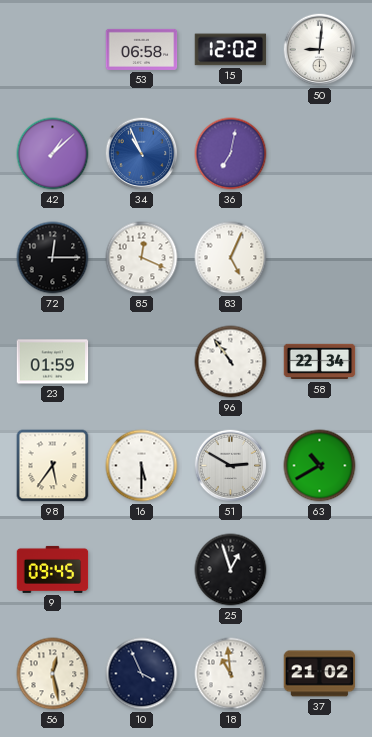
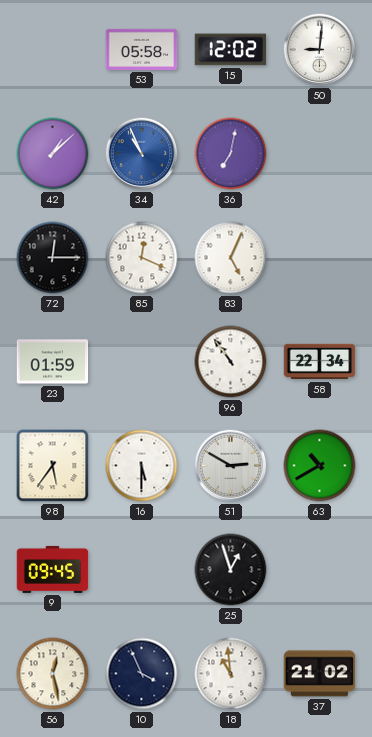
53: 06:58 -> 05:58
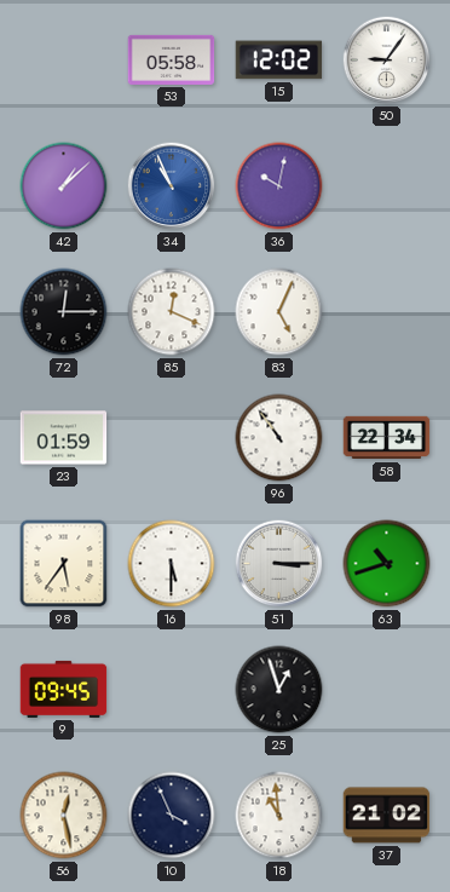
50: 9:01 -> 9:06
36: 7:02 -> 10:02
51: 2:50 -> 3:15
63: 10:40 -> 10:42
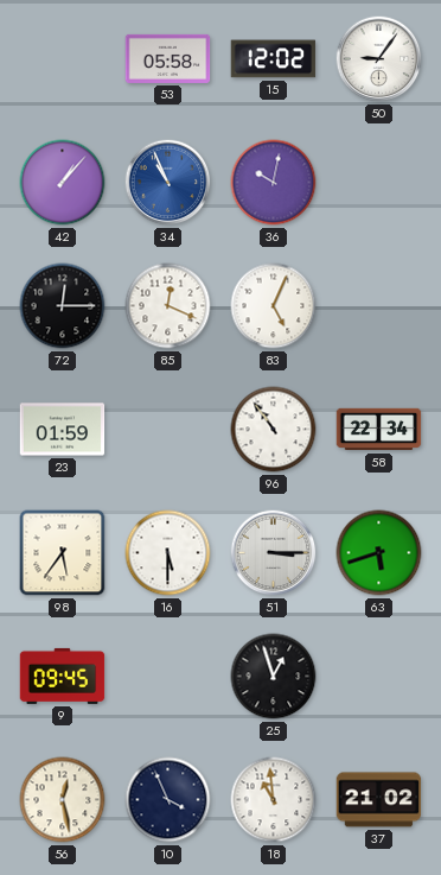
42: 1:08 -> 1:07
63: 10:42 -> 5:42
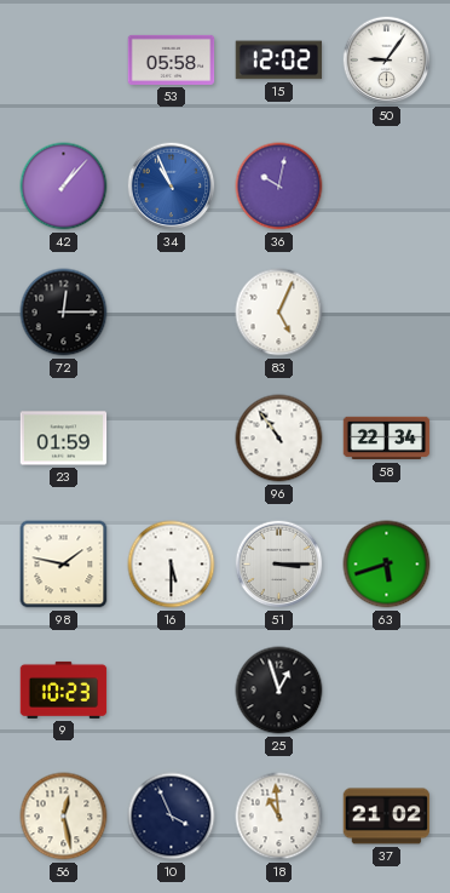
85: 12:19 -> none
98: 5:36 -> 1:47
9: 09:45 -> 10:23
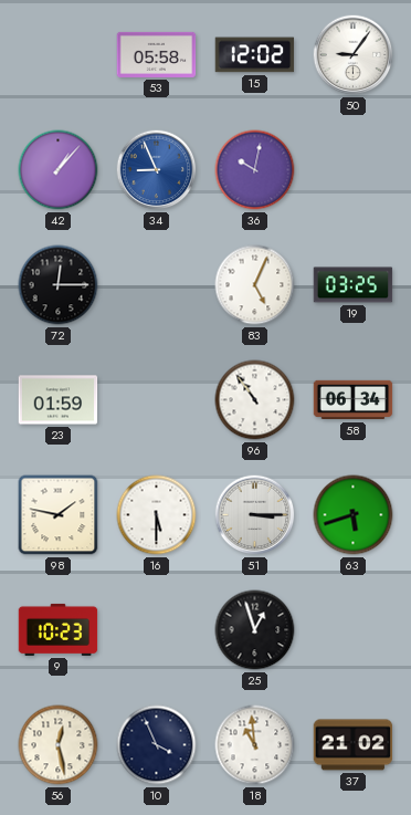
34: 10:56 -> 8:56
19: none -> 03:25
58: 22:34 -> 06:34
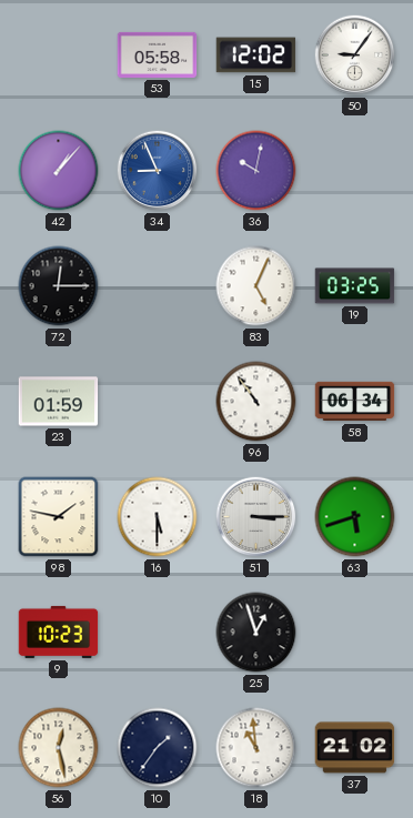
10: 3:56 -> 1:36
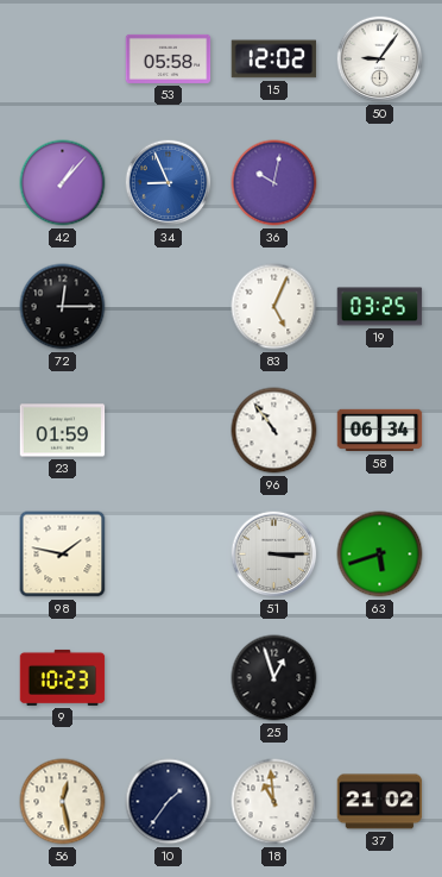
16: 5:30 -> none
